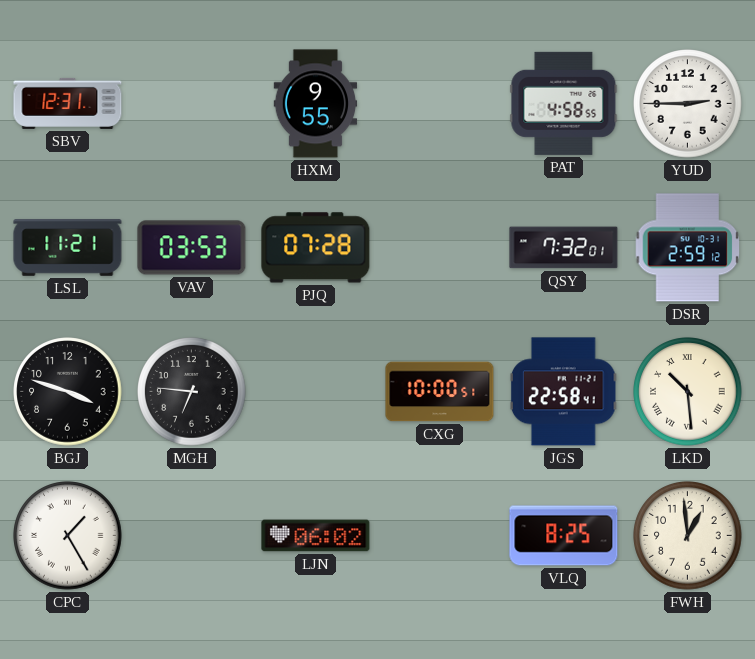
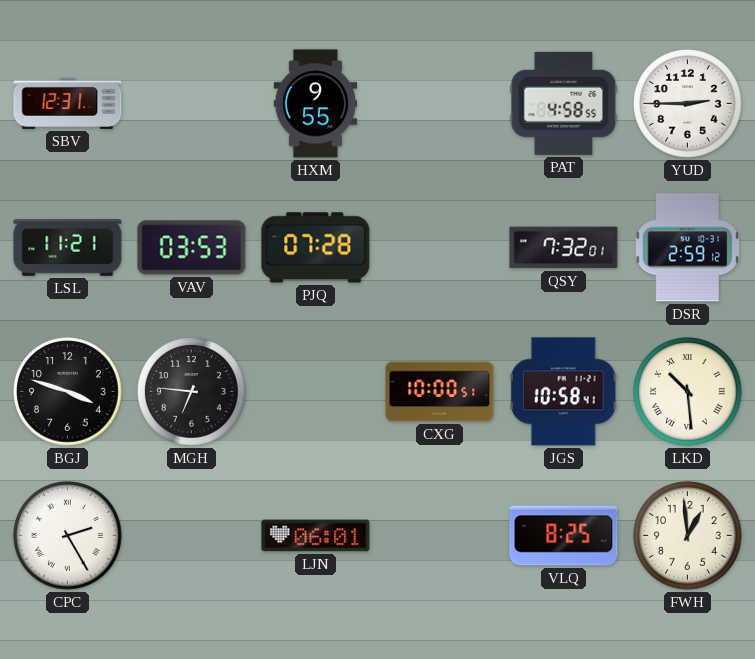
JGS: 22:58 -> 10:58
CPC: 1:25 -> 2:25
LJN: 06:02 -> 06:01
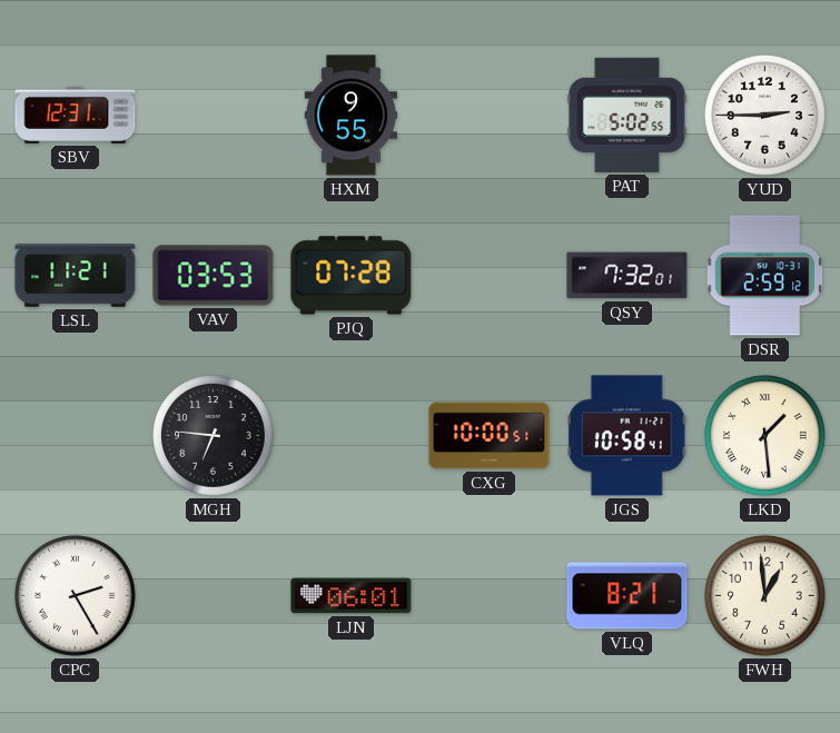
PAT: 4:58 -> 5:02
BGJ: 3:48 -> none
LKD: 10:29 -> 1:29
VLQ: 8:25 -> 8:21
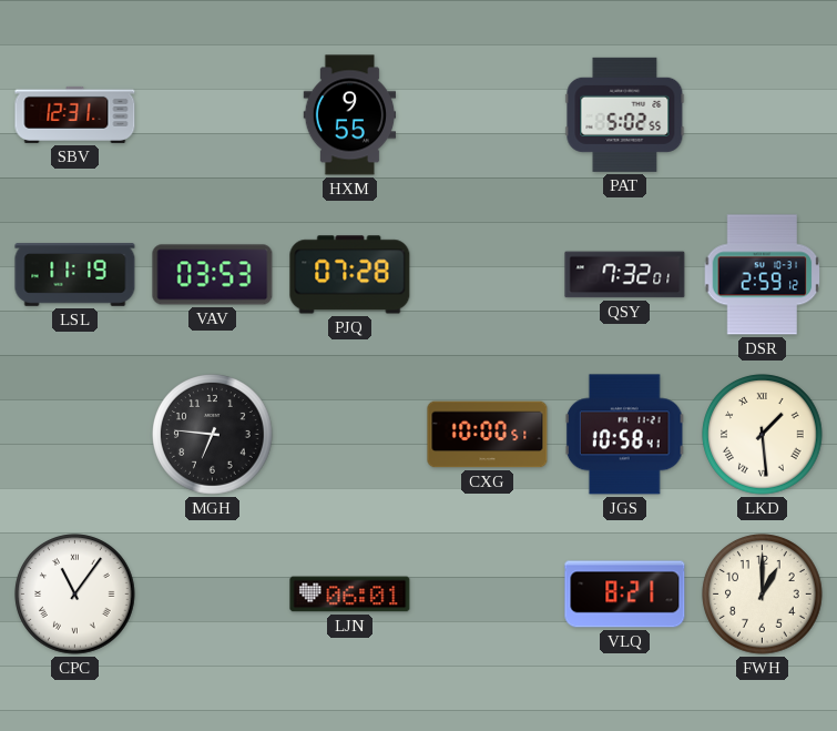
YUD: 2:45 -> none
LSL: 11:21 -> 11:19
CPC: 2:25 -> 11:06
FWH: 12:59 -> 1:00
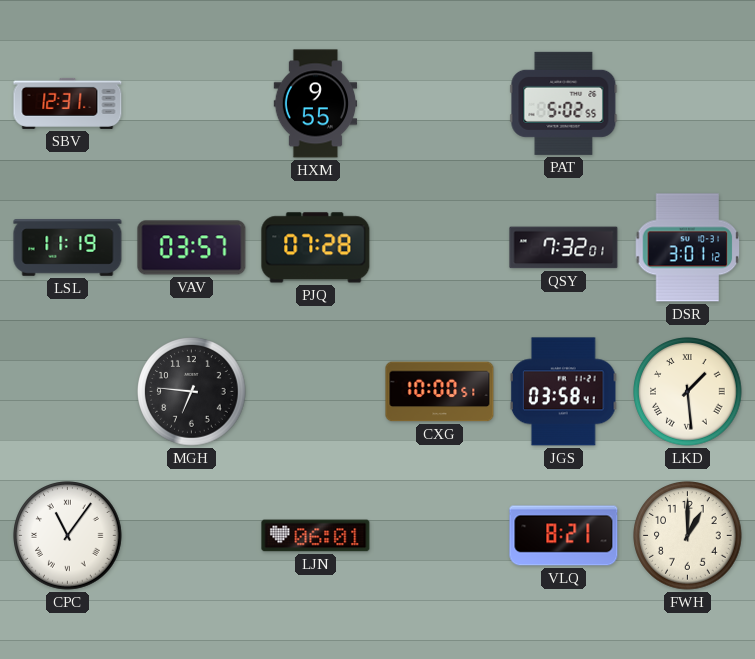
VAV: 03:53 -> 03:57
DSR: 2:59 -> 3:01
JGS: 10:58 -> 03:58
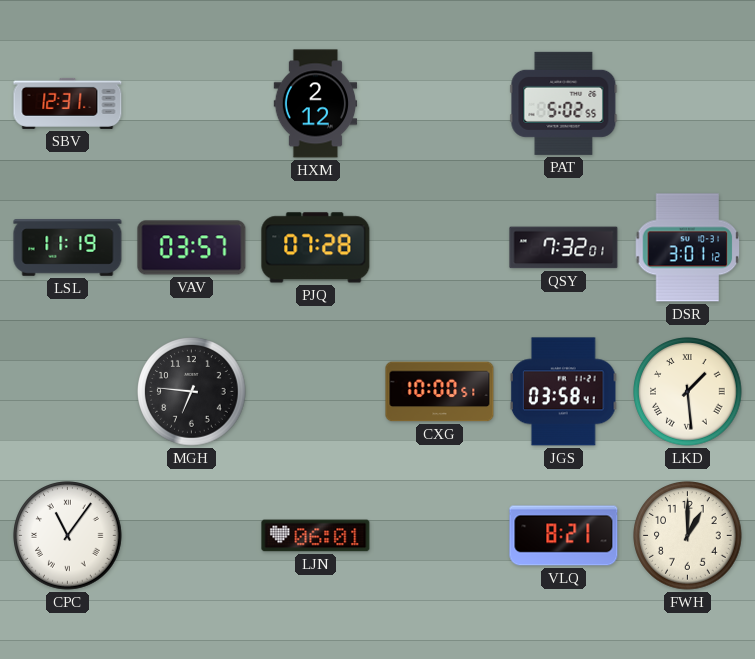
HXM: 9:55 -> 2:12
